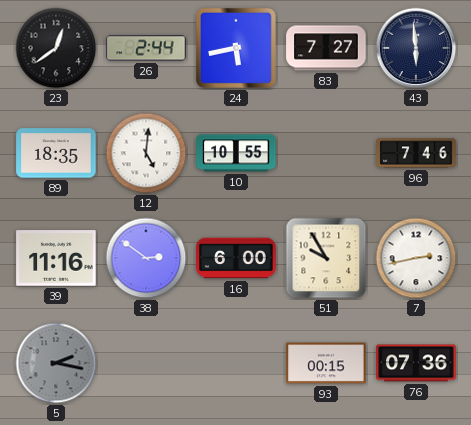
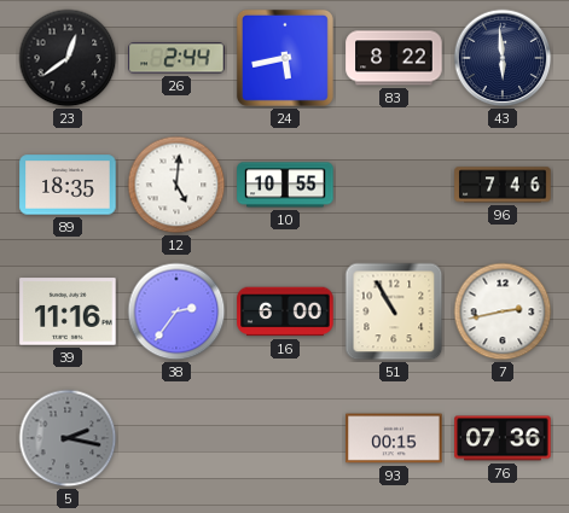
83: 7:27 -> 8:22
38: 2:51 -> 2:36
51: 9:55 -> 10:55
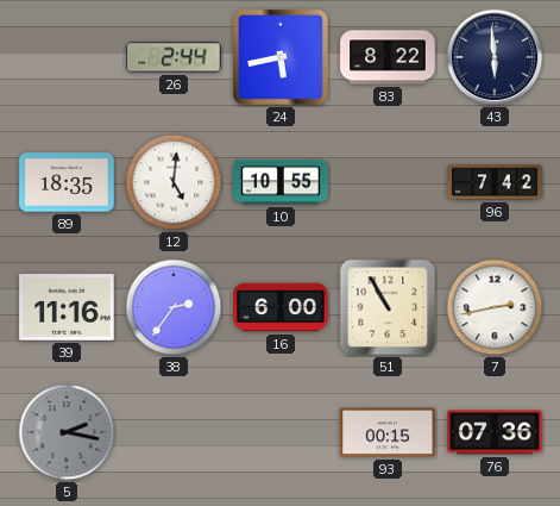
23: 12:39 -> none
96: 7:46 -> 7:42
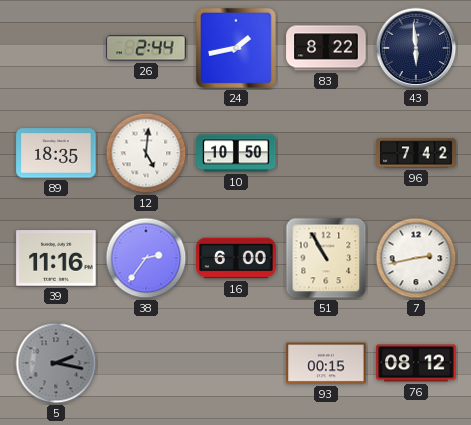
24: 5:43 -> 1:43
10: 10:55 -> 10:50
76: 07:36 -> 08:12
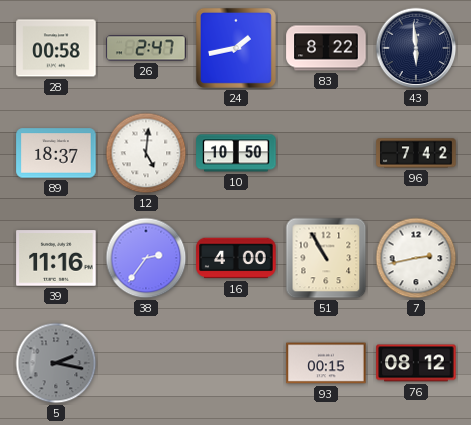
28: none -> 00:58
26: 2:44 -> 2:47
89: 18:35 -> 18:37
16: 6:00 -> 4:00
